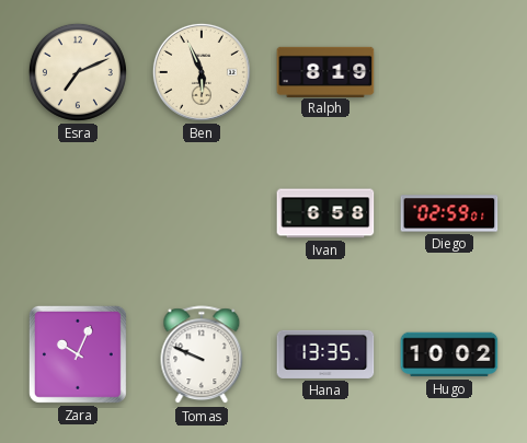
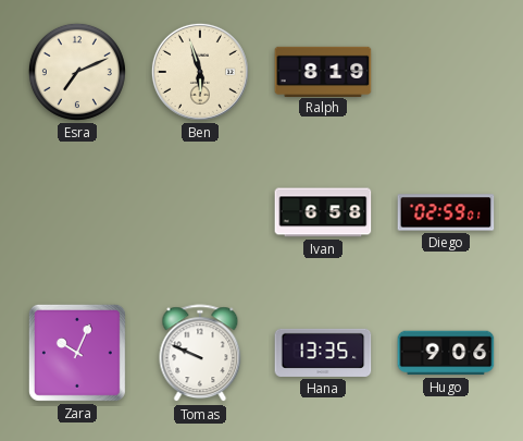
Ben: 5:56 -> 5:57
Hugo: 10:02 -> 9:06
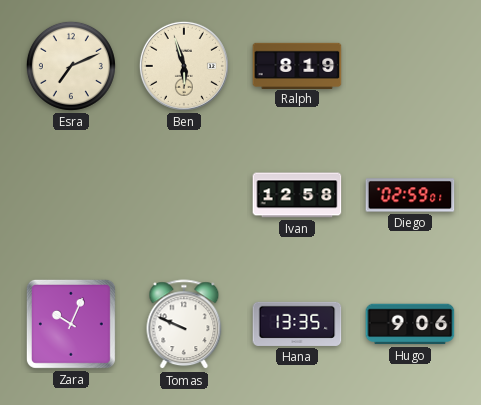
Ivan: 6:58 -> 12:58
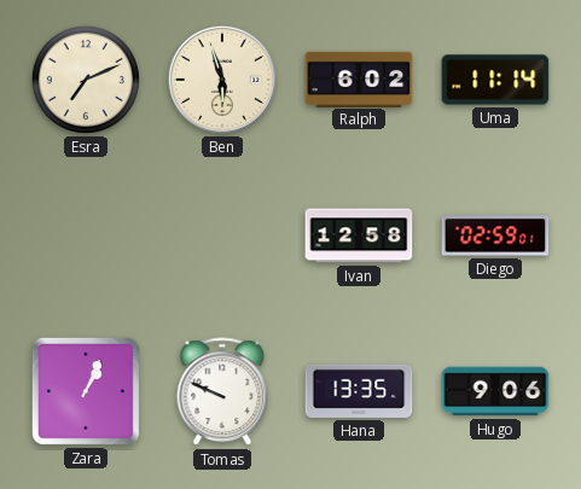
Ralph: 8:19 -> 6:02
Uma: none -> 11:14
Zara: 10:04 -> 1:04
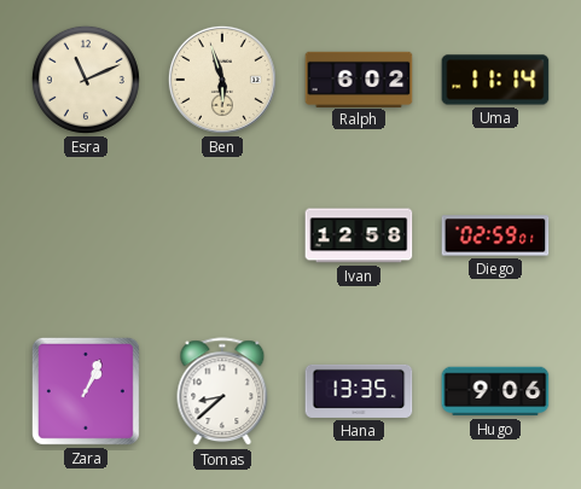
Esra: 7:11 -> 11:11
Tomas: 9:49 -> 8:38
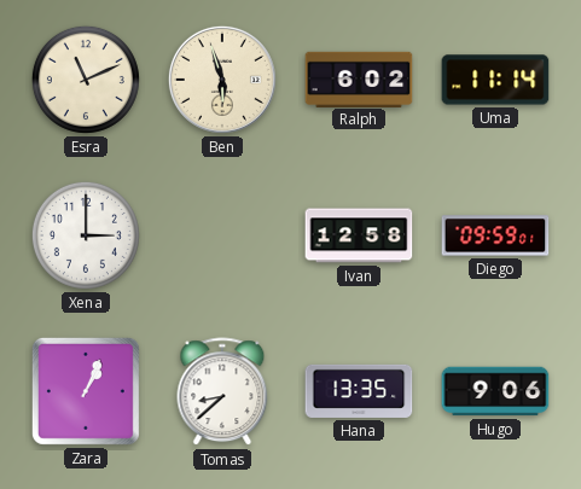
Xena: none -> 3:00
Diego: 02:59 -> 09:59
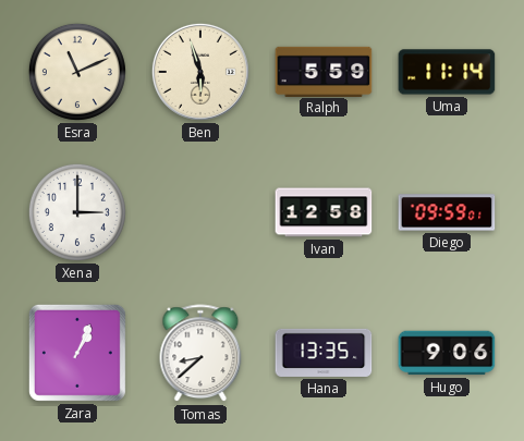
Ralph: 6:02 -> 5:59
